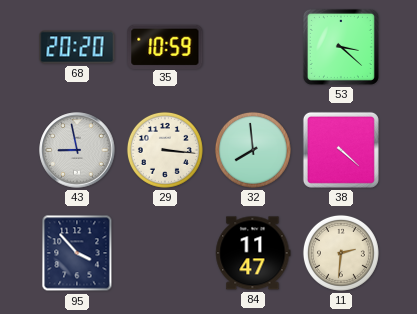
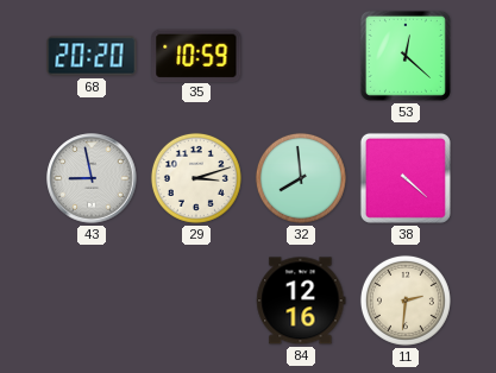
53: 3:22 -> 12:22
29: 3:16 -> 3:12
95: 3:53 -> none
84: 11:47 -> 12:16
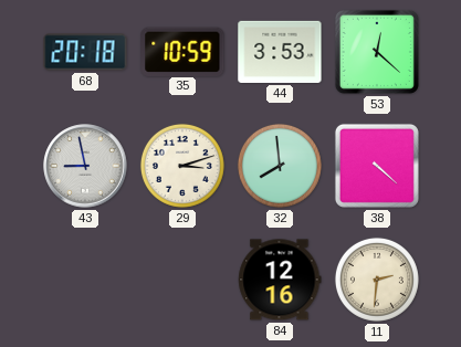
68: 20:20 -> 20:18
44: none -> 3:53
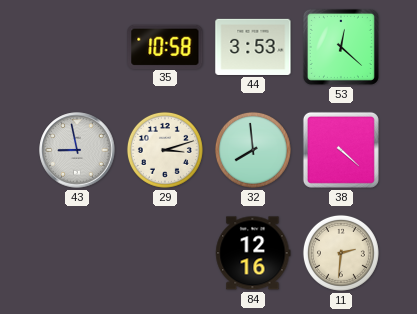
68: 20:18 -> none
35: 10:59 -> 10:58
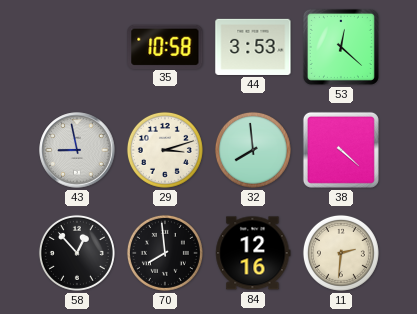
58: none -> 12:53
70: none -> 7:59
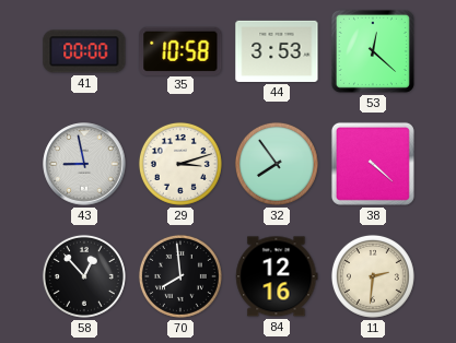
41: none -> 00:00
32: 7:59 -> 7:54
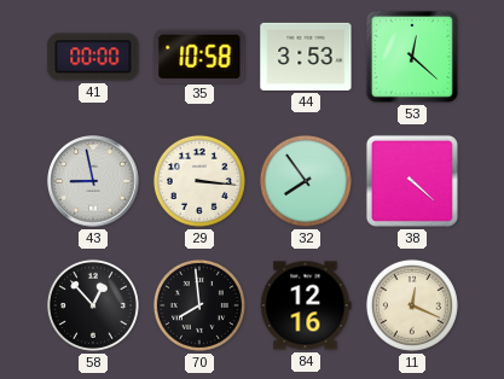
29: 3:12 -> 3:16
11: 2:31 -> 12:19
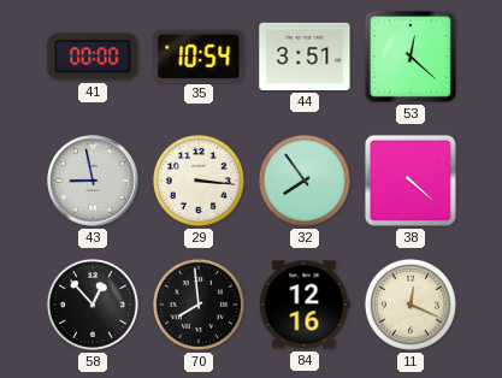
35: 10:58 -> 10:54
44: 3:53 -> 3:51
